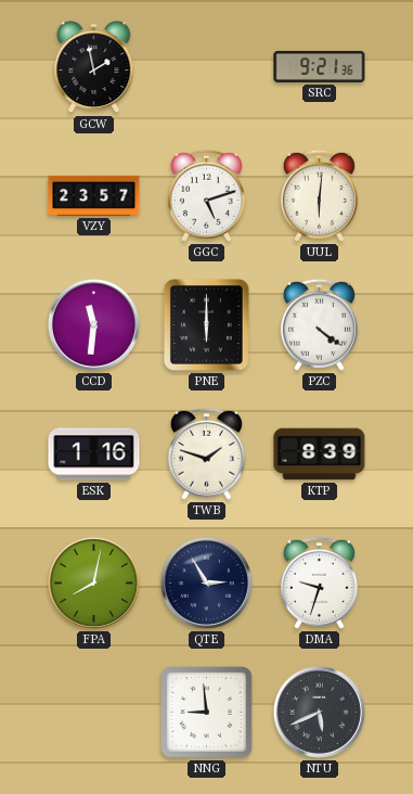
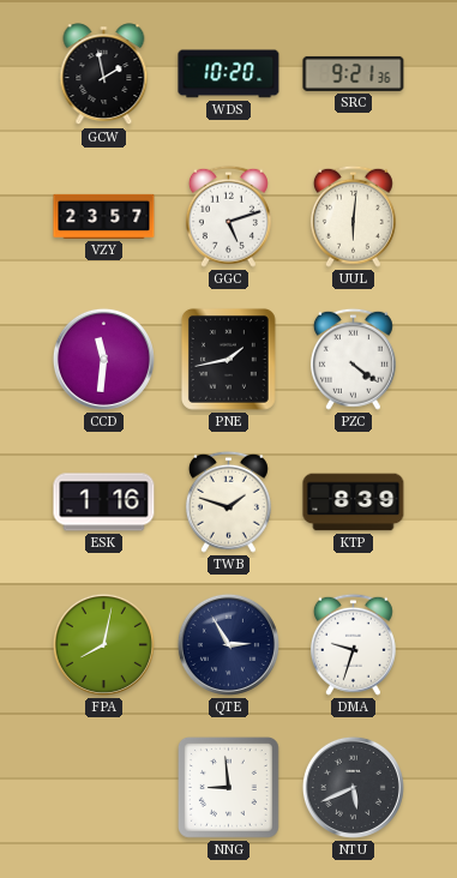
WDS: none -> 10:20
PNE: 6:00 -> 1:43
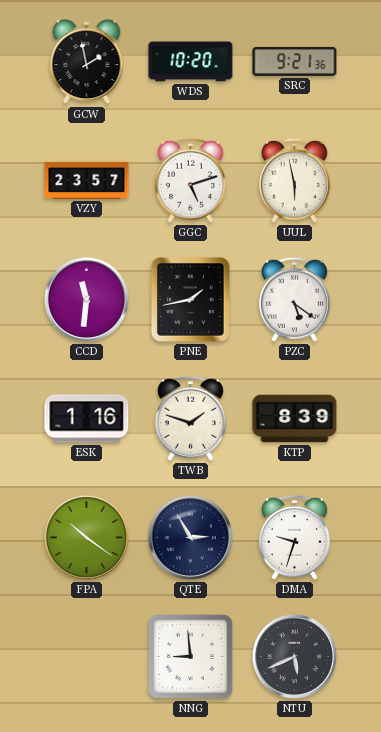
UUL: 6:01 -> 5:58
PZC: 4:21 -> 5:21
FPA: 8:02 -> 10:21
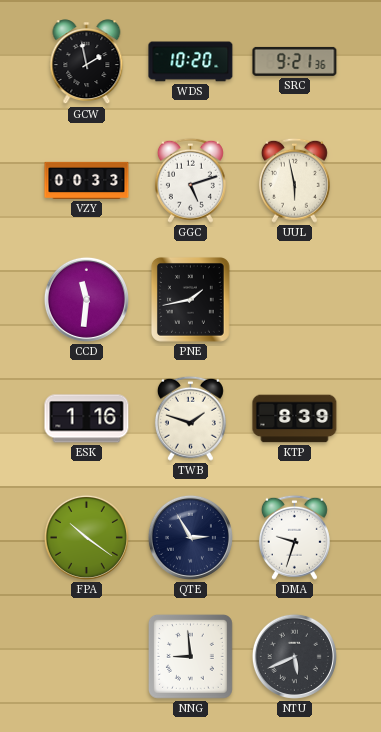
VZY: 23:57 -> 00:33
PZC: 5:21 -> none
